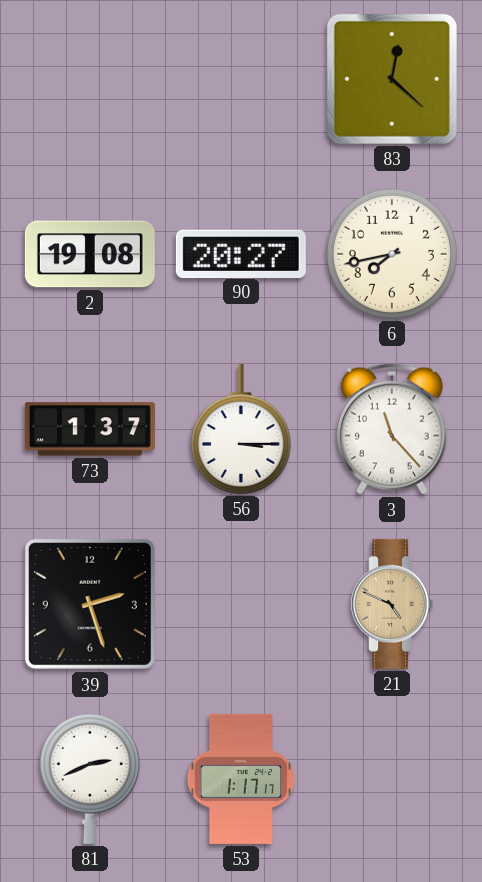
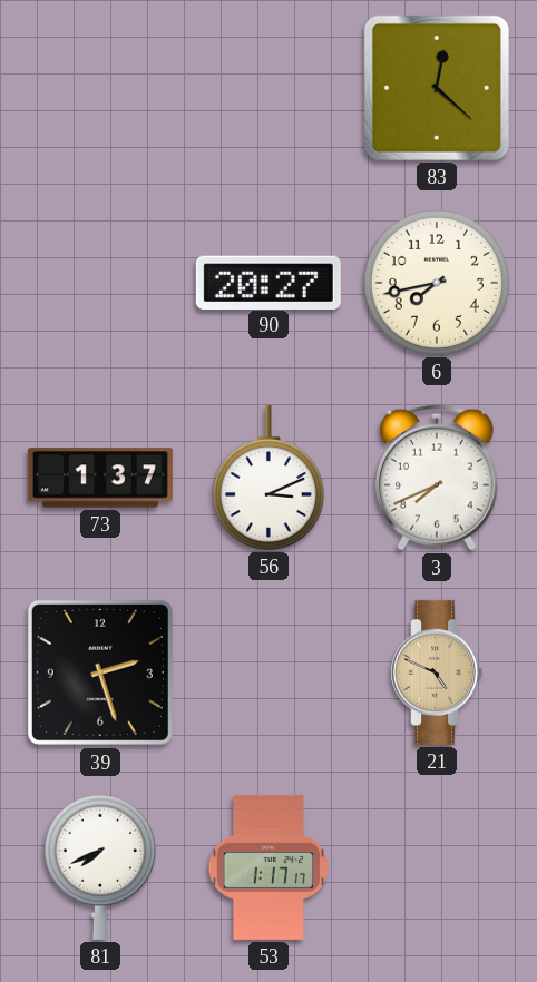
2: 19:08 -> none
56: 3:15 -> 3:11
3: 11:23 -> 7:41
81: 2:41 -> 7:41
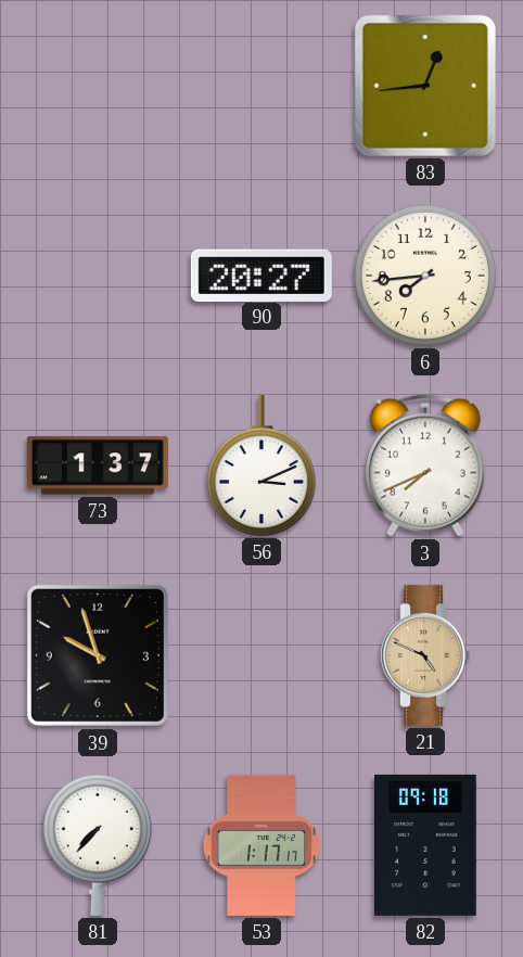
83: 12:22 -> 12:44
6: 7:43 -> 7:44
39: 2:27 -> 9:57
81: 7:41 -> 7:37
82: none -> 09:18
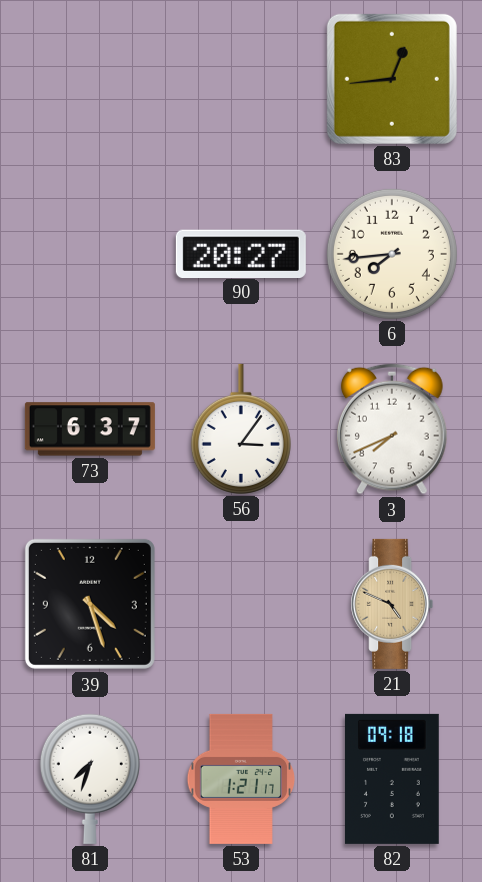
73: 1:37 -> 6:37
56: 3:11 -> 3:06
39: 9:57 -> 4:27
81: 7:37 -> 7:33
53: 1:17 -> 1:21
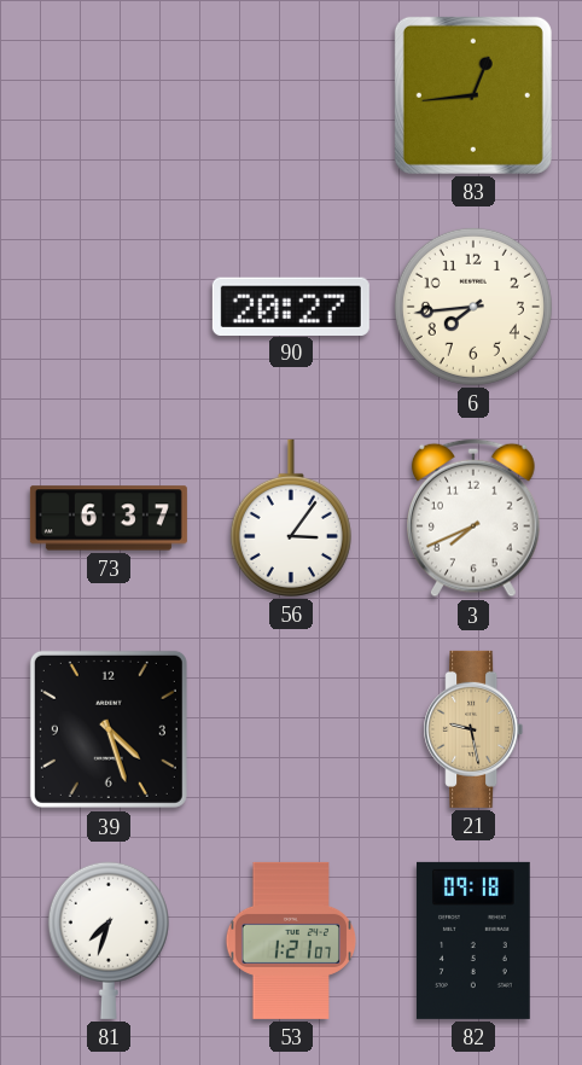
21: 4:49 -> 9:28
53: 1:21:17 -> 1:21:07
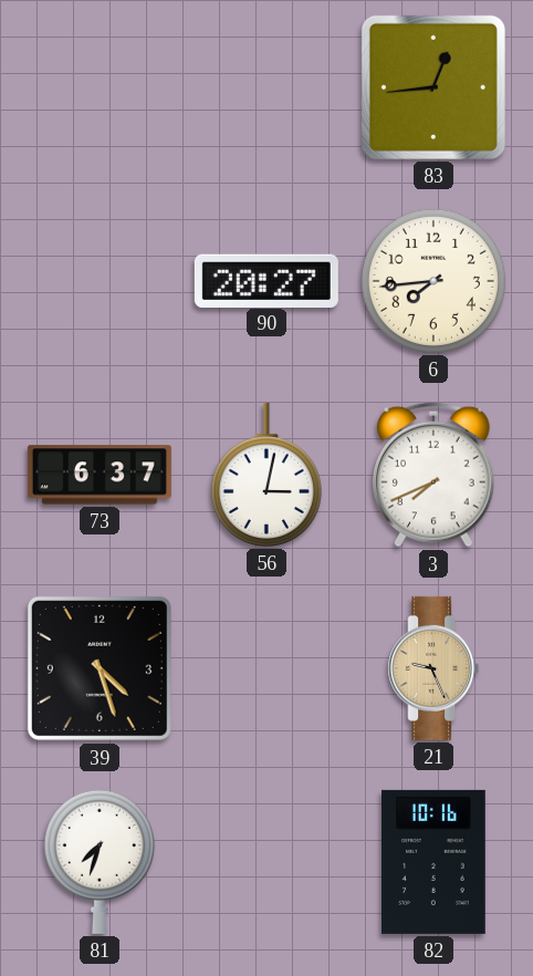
56: 3:06 -> 3:02
21: 9:28 -> 9:26
53: 1:21 -> none
82: 09:18 -> 10:16
